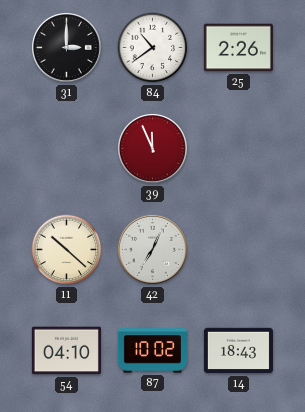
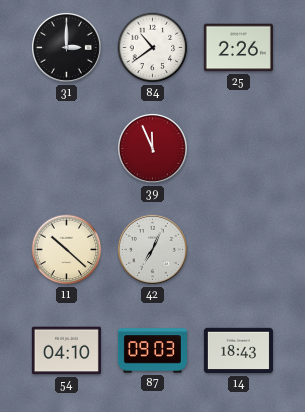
87: 10:02 -> 09:03
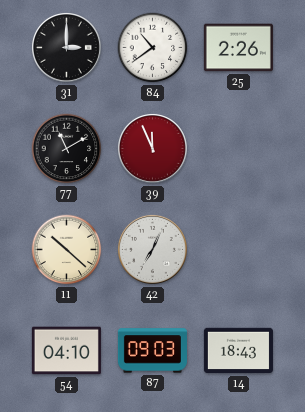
77: none -> 11:10
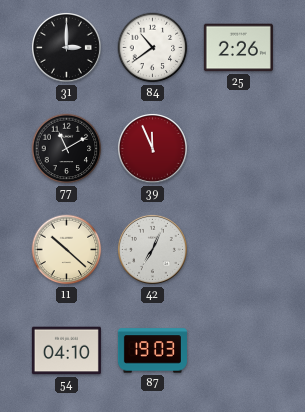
87: 09:03 -> 19:03
14: 18:43 -> none
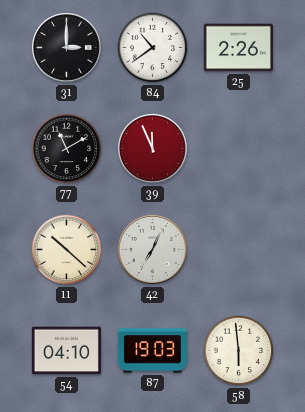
58: none -> 5:59
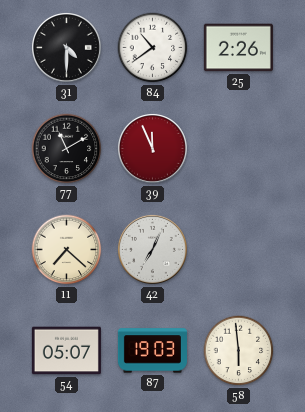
31: 3:00 -> 4:30
11: 10:22 -> 7:22
54: 04:10 -> 05:07
